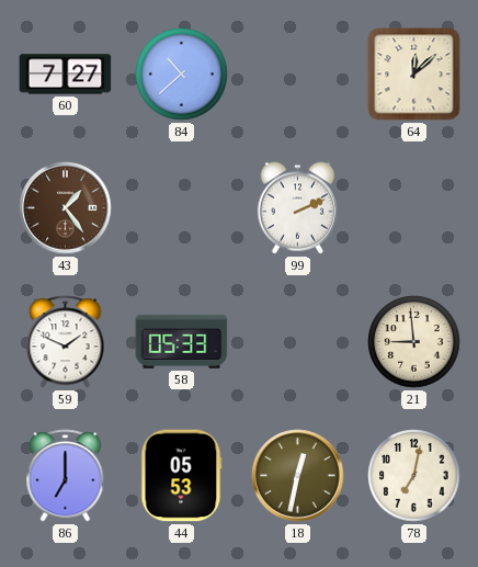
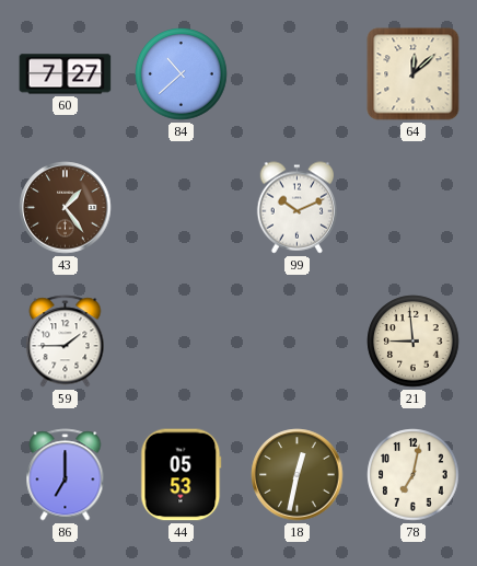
99: 2:11 -> 10:11
59: 1:49 -> 1:45
58: 05:33 -> none
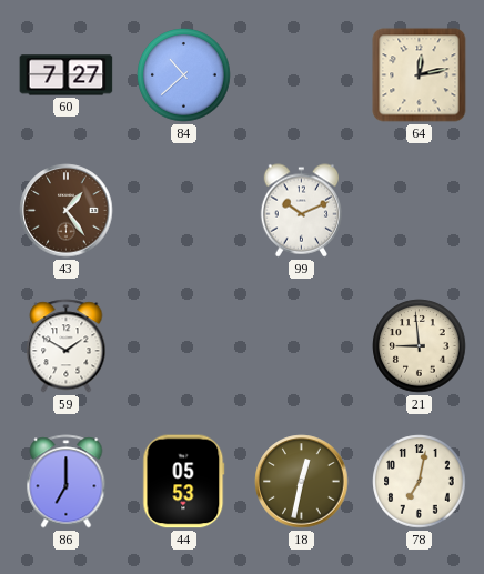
64: 12:08 -> 12:13
59: 1:45 -> 1:50
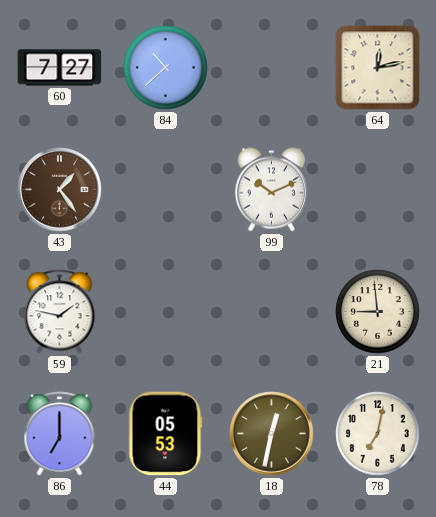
59: 1:50 -> 1:47
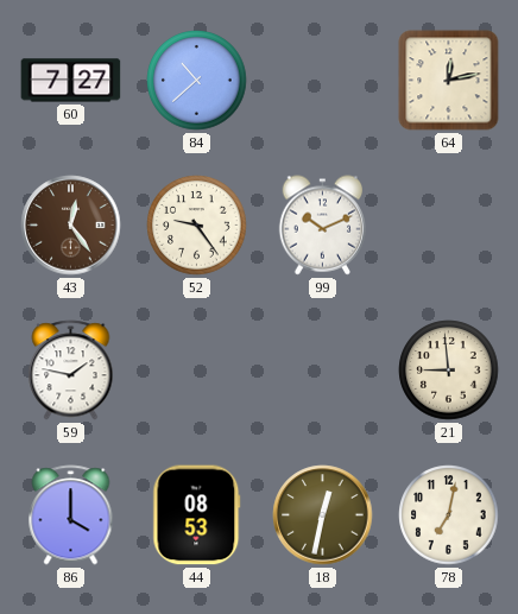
43: 1:24 -> 12:24
52: none -> 9:24
86: 7:00 -> 4:00
44: 05:53 -> 08:53
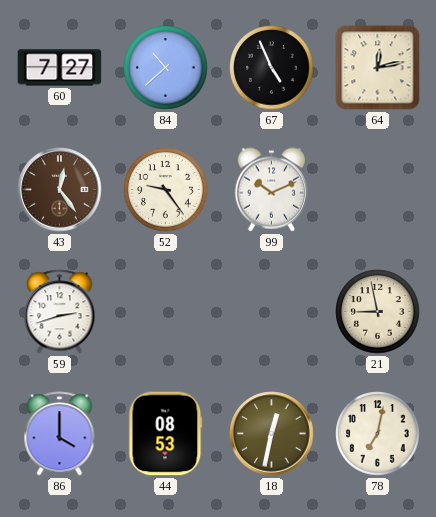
67: none -> 4:56
59: 1:47 -> 2:42
21: 8:59 -> 8:58
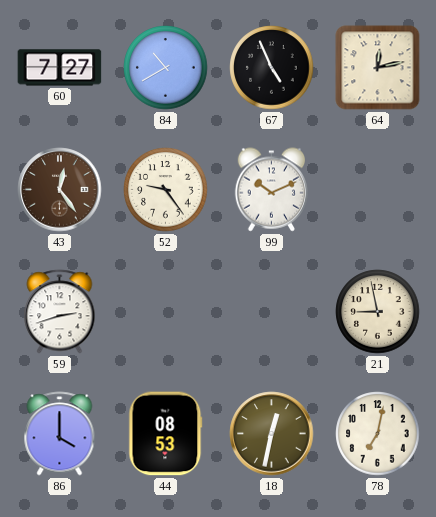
84: 10:38 -> 10:40
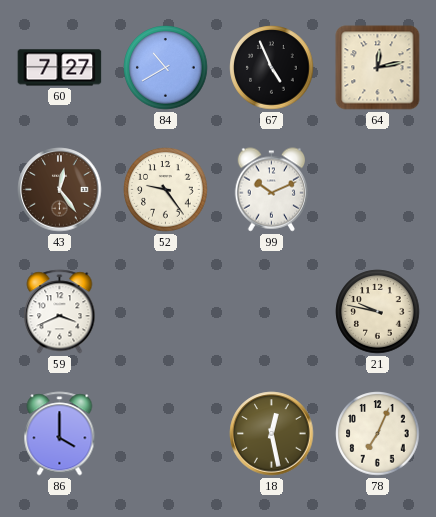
59: 2:42 -> 3:41
21: 8:58 -> 9:47
44: 08:53 -> none
18: 12:32 -> 12:28
78: 7:02 -> 7:04
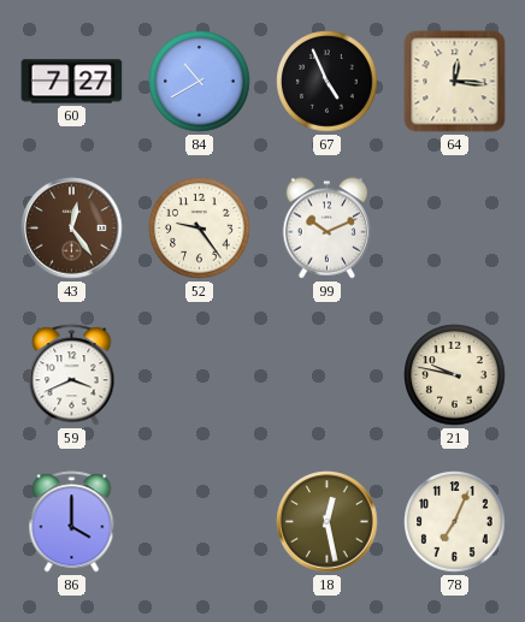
64: 12:13 -> 12:16
